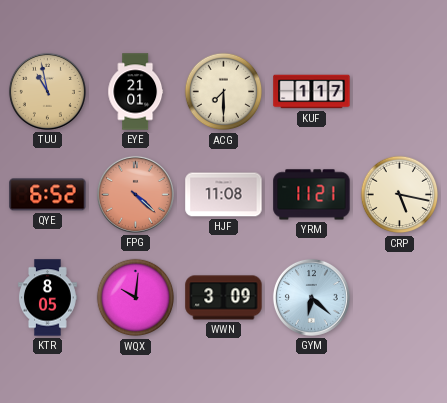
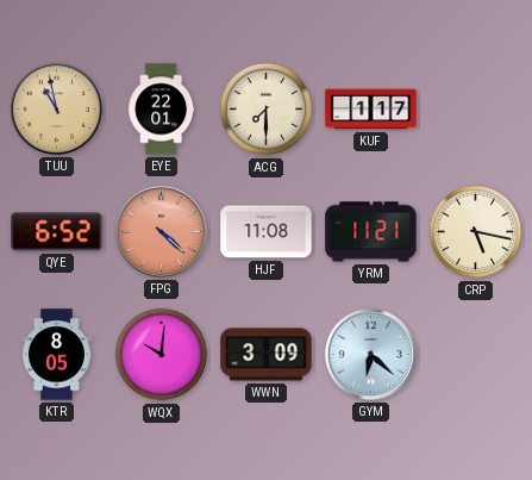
EYE: 21:01 -> 22:01
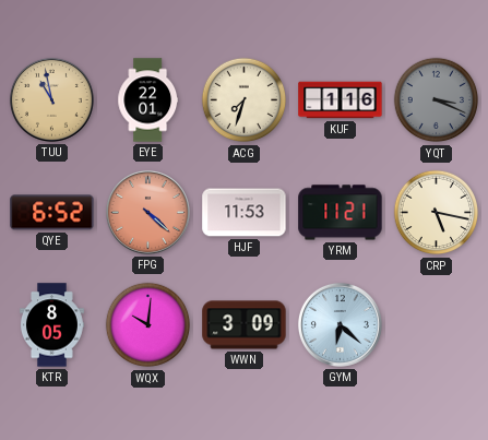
ACG: 7:30 -> 7:33
KUF: 1:17 -> 1:16
YQT: none -> 3:19
HJF: 11:08 -> 11:53
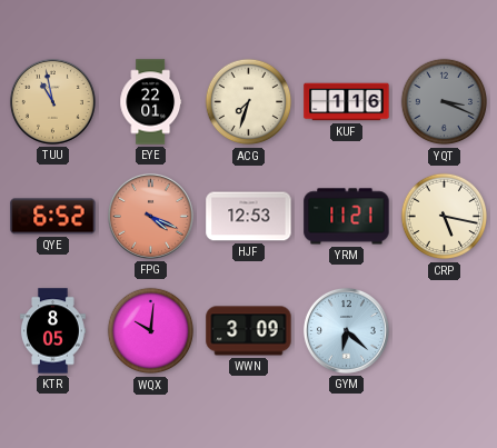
FPG: 4:22 -> 4:19
HJF: 11:53 -> 12:53
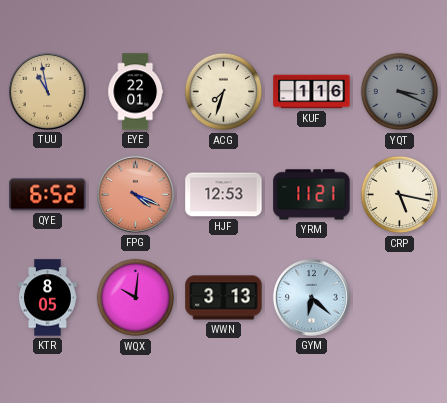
WWN: 3:09 -> 3:13
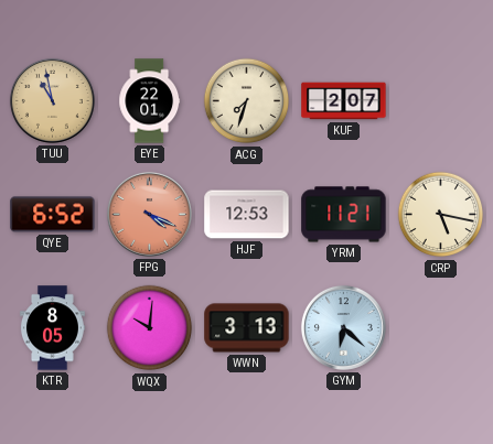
KUF: 1:16 -> 2:07
YQT: 3:19 -> none
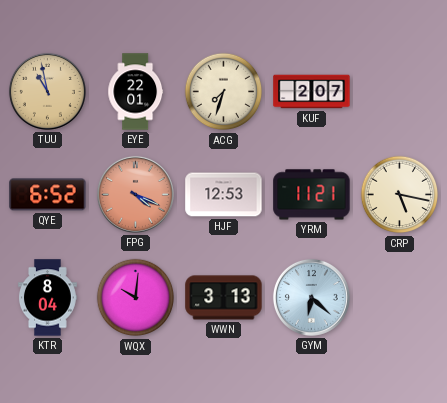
KTR: 8:05 -> 8:04
